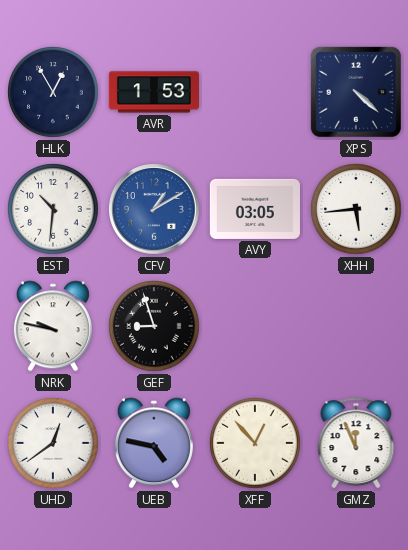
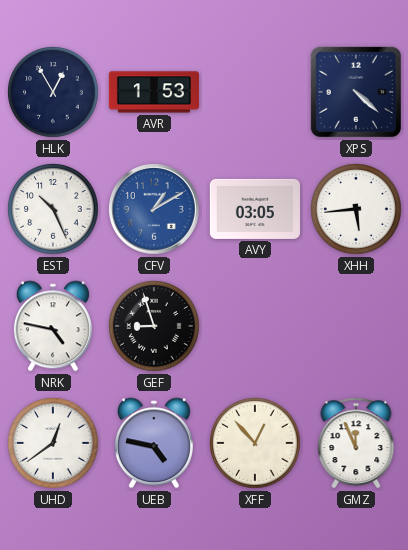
EST: 10:31 -> 10:26
NRK: 9:47 -> 4:47
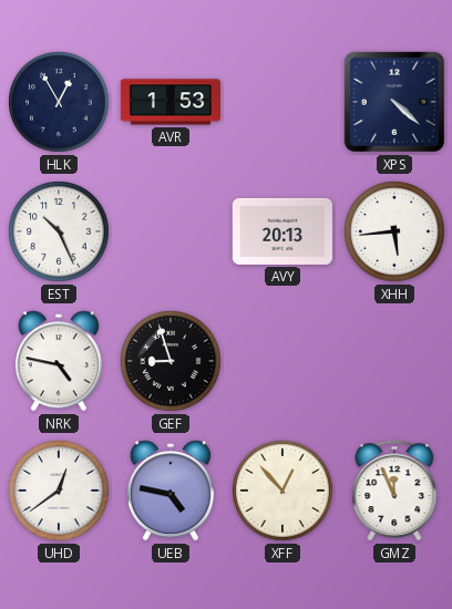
CFV: 1:10 -> none
AVY: 03:05 -> 20:13
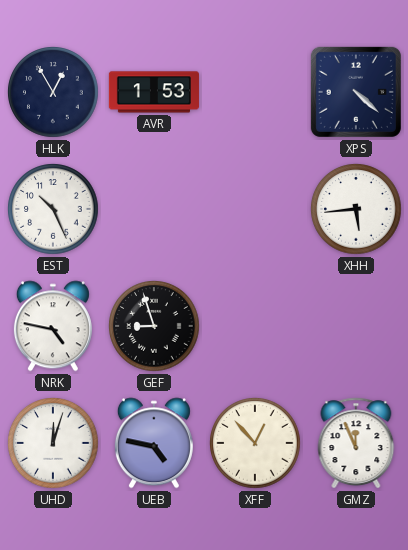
AVY: 20:13 -> none
UHD: 12:39 -> 12:03
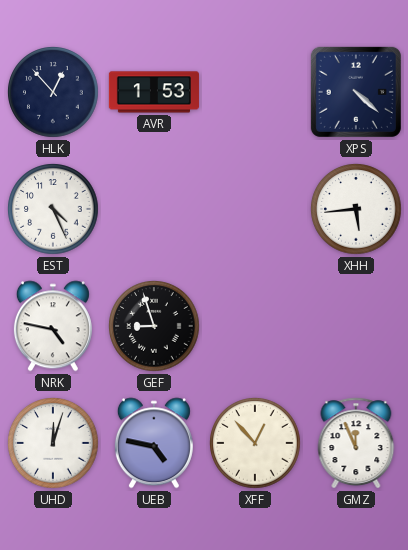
HLK: 12:55 -> 12:53
EST: 10:26 -> 4:26
